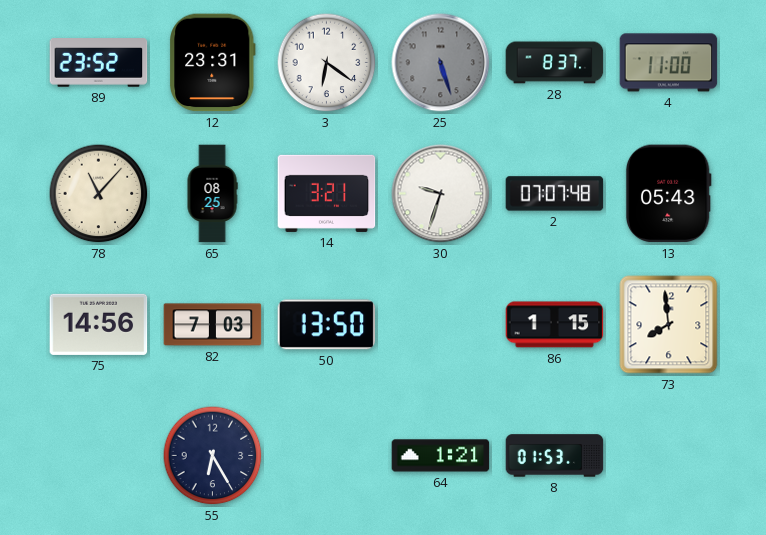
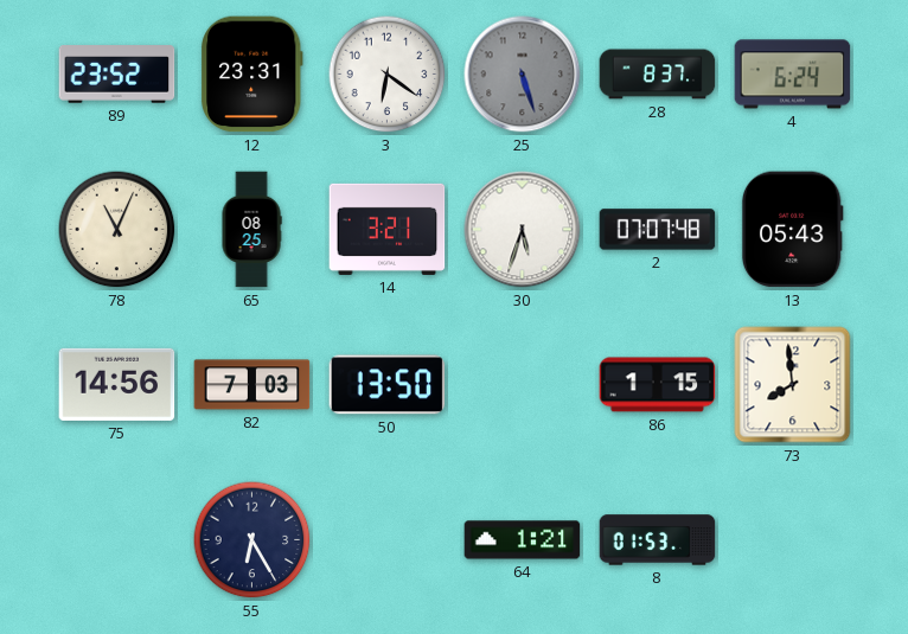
4: 11:00 -> 6:24
78: 11:07 -> 11:04
30: 9:33 -> 5:33
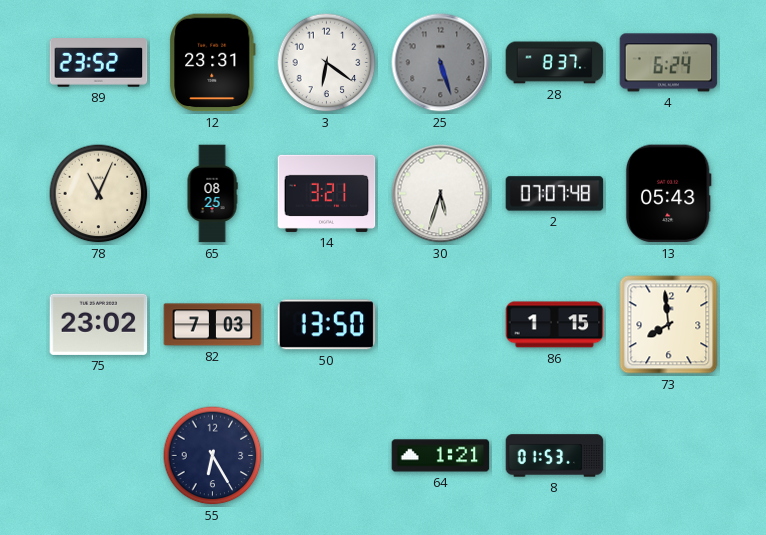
75: 14:56 -> 23:02
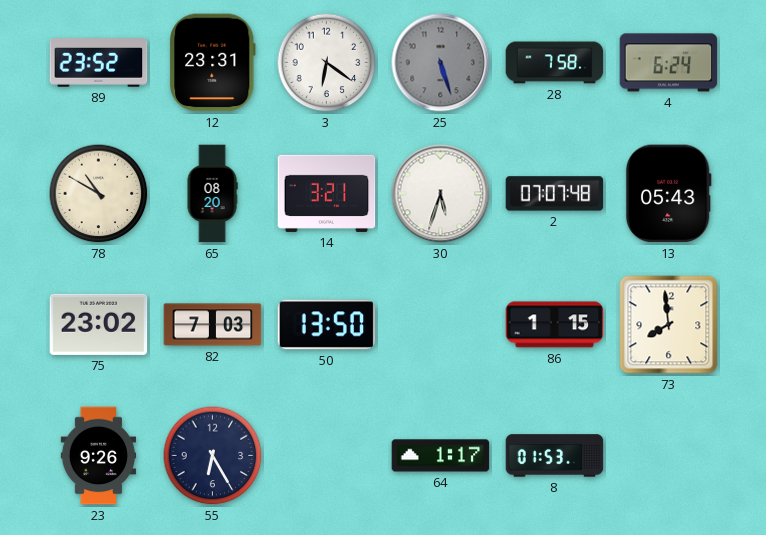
28: 8:37 -> 7:58
78: 11:04 -> 10:50
65: 08:25 -> 08:20
23: none -> 9:26
64: 1:21 -> 1:17
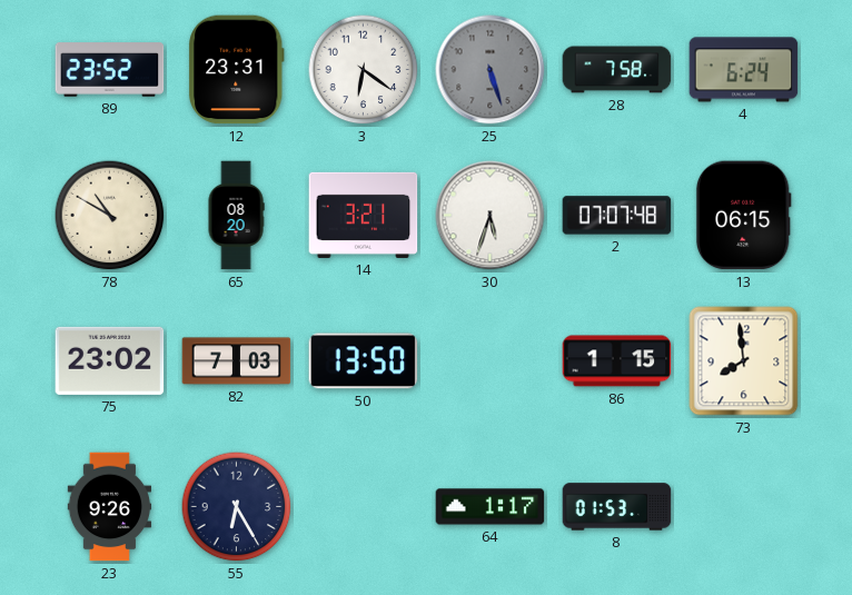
13: 05:43 -> 06:15
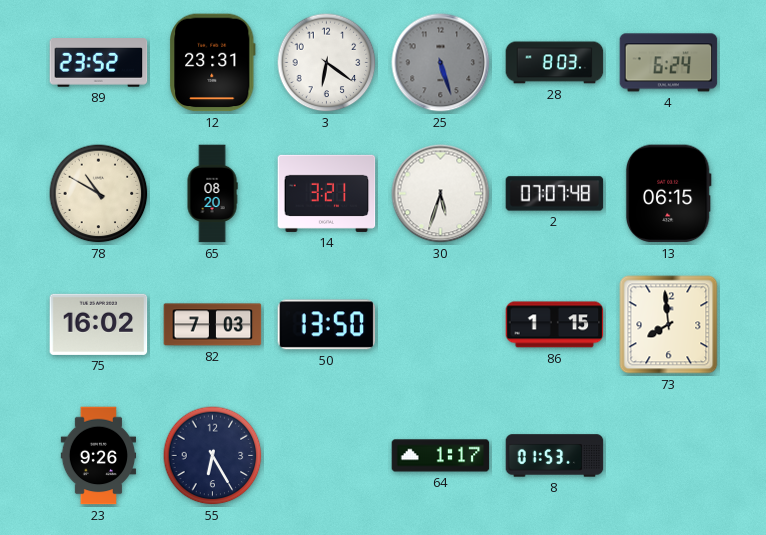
28: 7:58 -> 8:03
75: 23:02 -> 16:02
